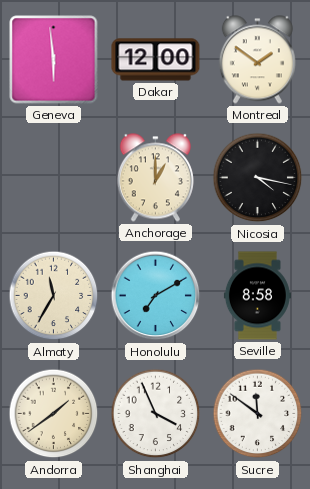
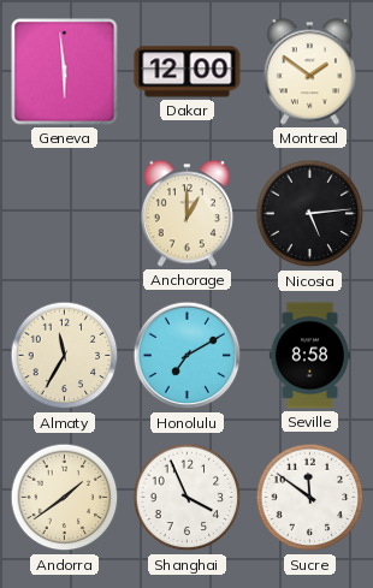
Nicosia: 4:17 -> 5:14
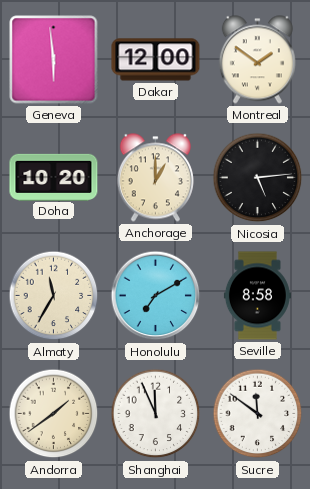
Doha: none -> 10:20
Shanghai: 3:56 -> 11:56
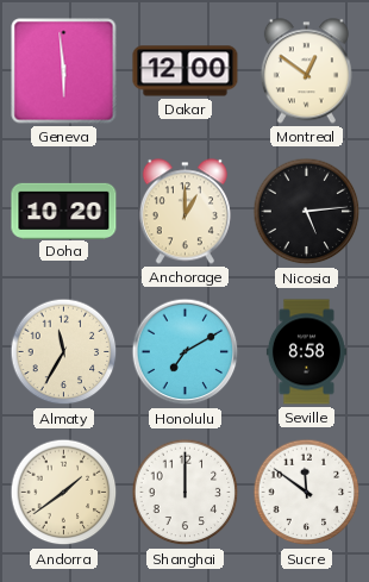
Montreal: 1:51 -> 12:51
Shanghai: 11:56 -> 12:00
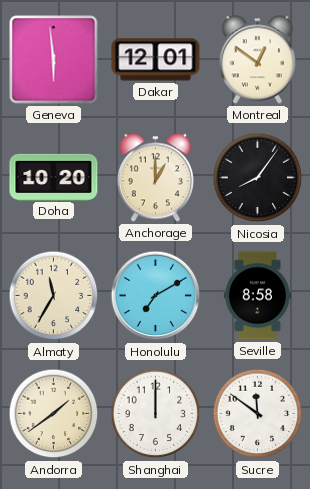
Dakar: 12:00 -> 12:01
Nicosia: 5:14 -> 8:06
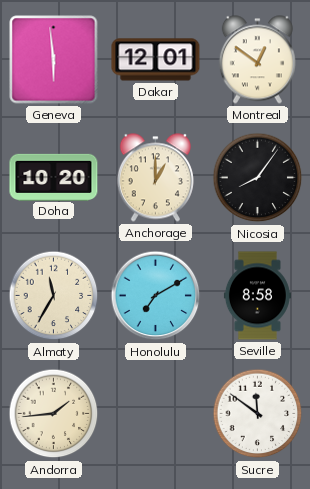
Andorra: 1:39 -> 1:44
Shanghai: 12:00 -> none
